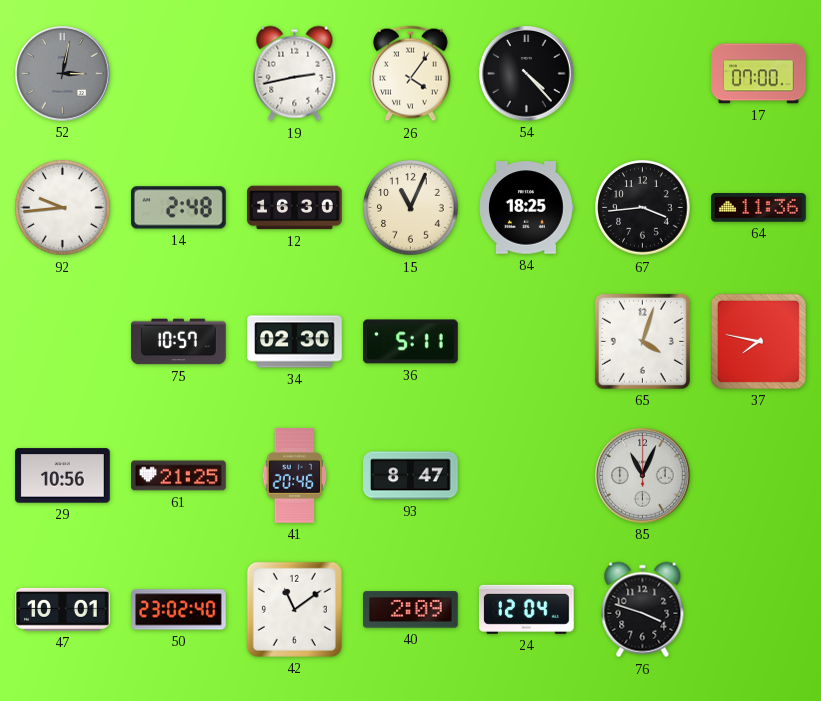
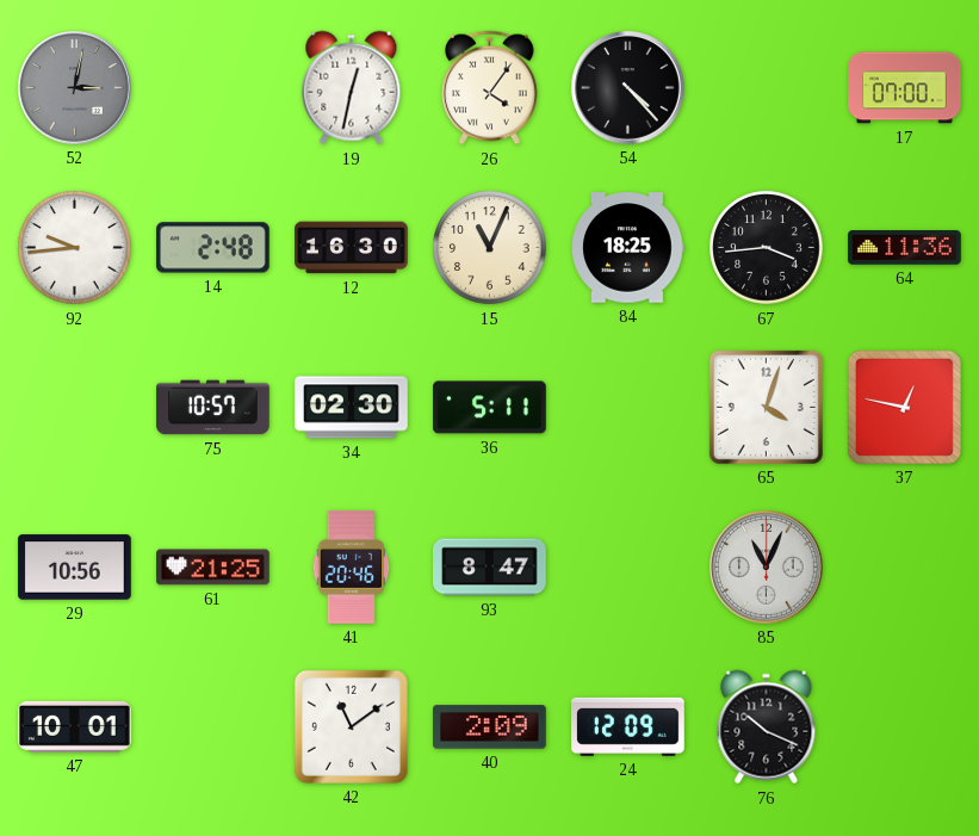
19: 2:43 -> 12:32
37: 7:47 -> 12:47
50: 23:02 -> none
24: 12:04 -> 12:09
76: 3:48 -> 10:19
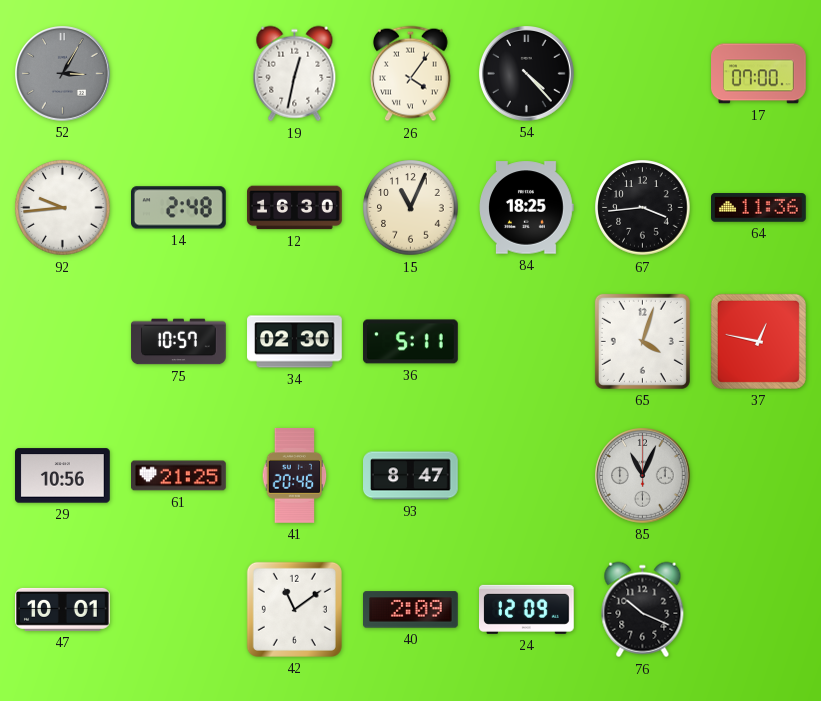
52: 3:02 -> 3:05
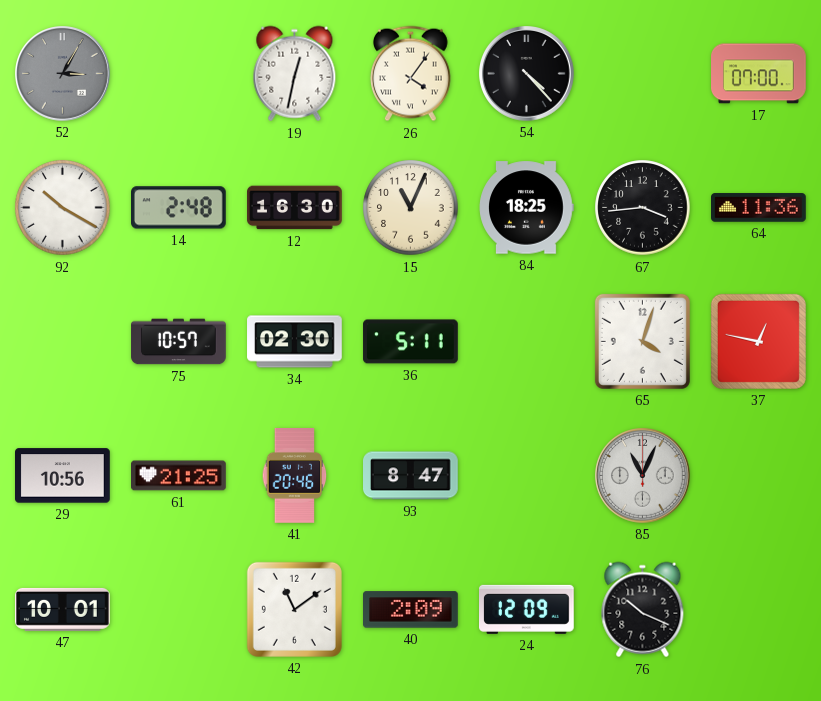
92: 9:44 -> 10:20
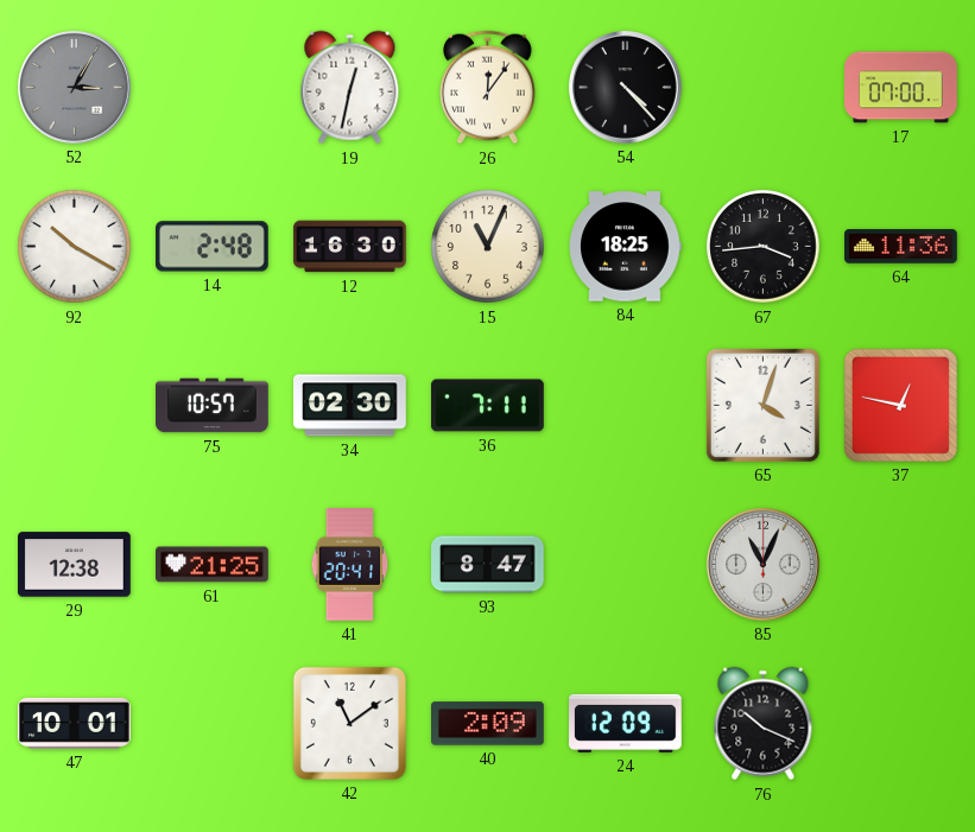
26: 4:06 -> 12:06
36: 5:11 -> 7:11
29: 10:56 -> 12:38
41: 20:46 -> 20:41
